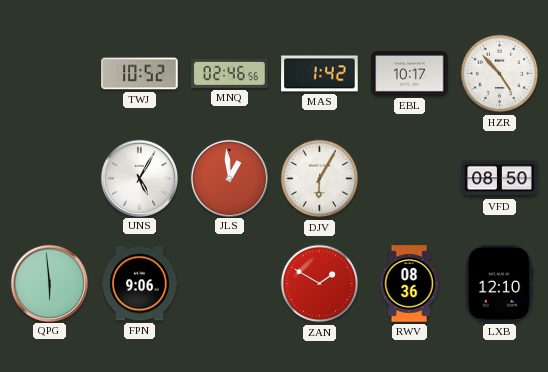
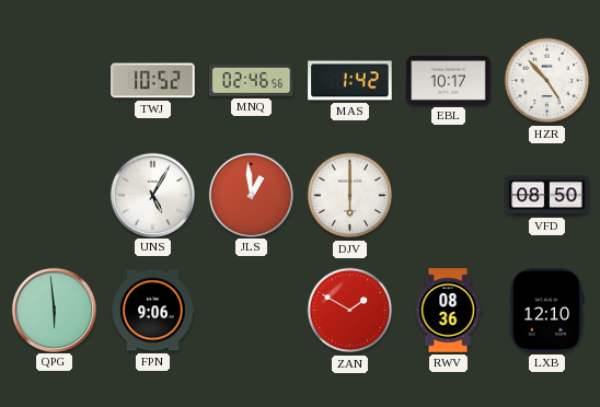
DJV: 6:05 -> 6:00
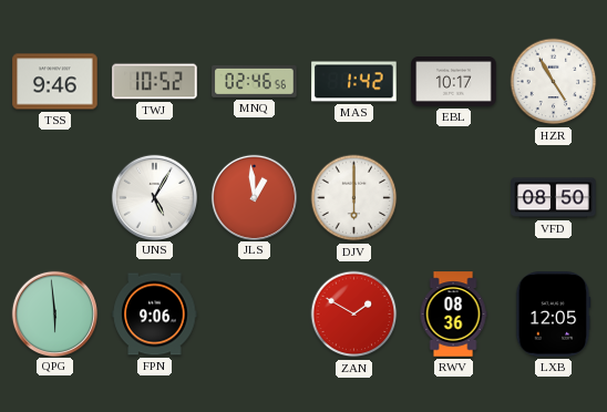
TSS: none -> 9:46
HZR: 4:53 -> 4:55
LXB: 12:10 -> 12:05
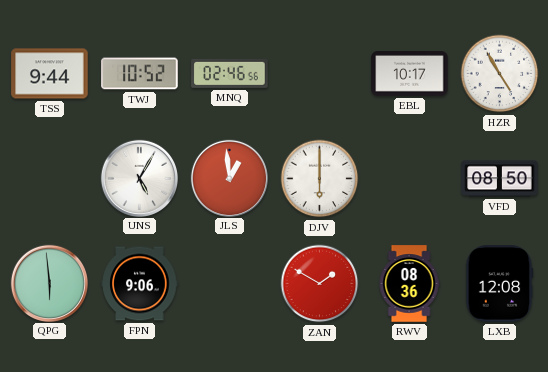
TSS: 9:46 -> 9:44
MAS: 1:42 -> none
LXB: 12:05 -> 12:08
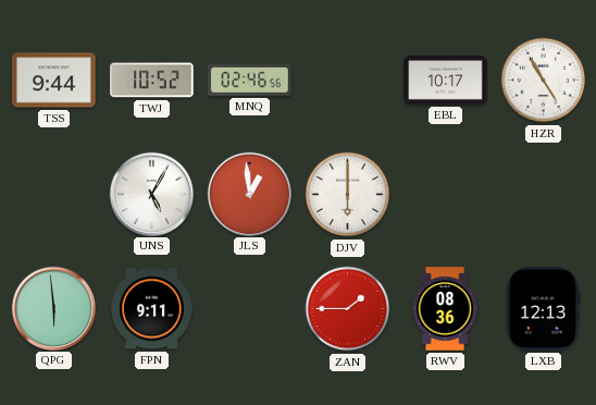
VFD: 08:50 -> none
FPN: 9:06 -> 9:11
ZAN: 1:50 -> 1:45
LXB: 12:08 -> 12:13
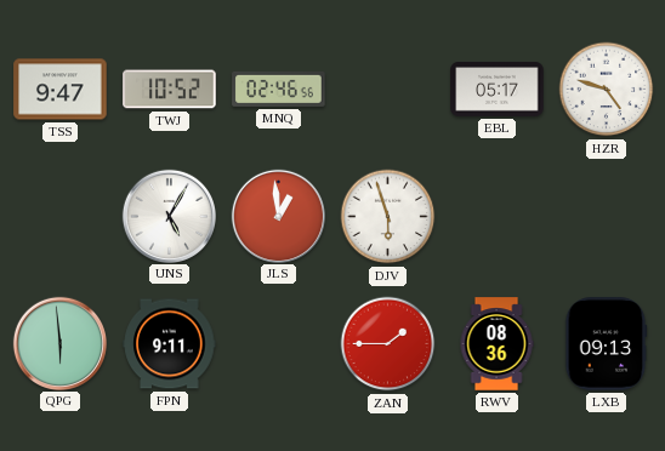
TSS: 9:44 -> 9:47
EBL: 10:17 -> 05:17
HZR: 4:55 -> 4:48
DJV: 6:00 -> 5:57
LXB: 12:13 -> 09:13
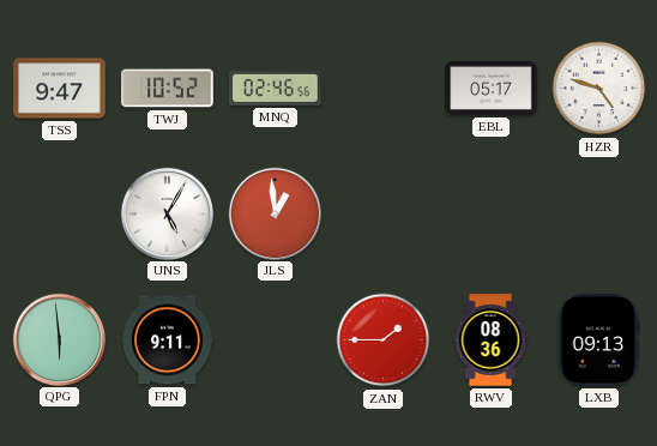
DJV: 5:57 -> none
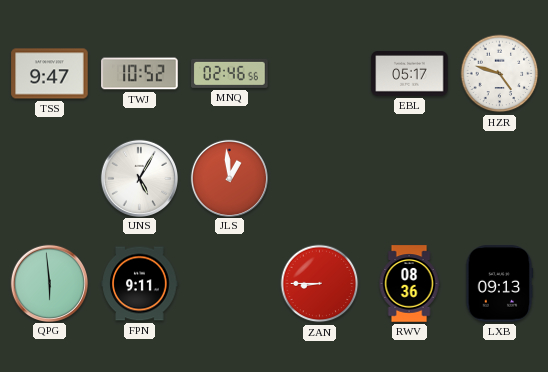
ZAN: 1:45 -> 8:45
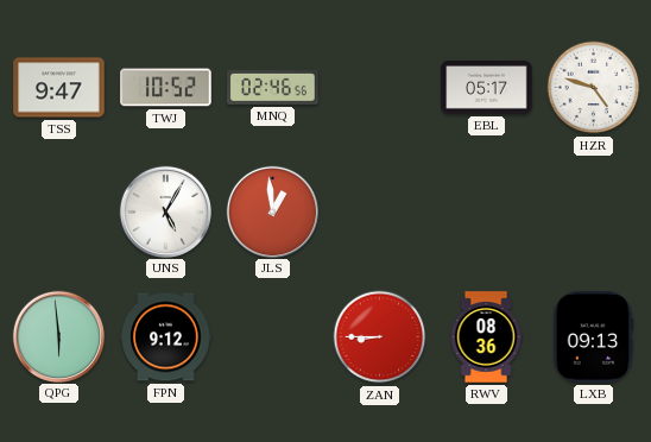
FPN: 9:11 -> 9:12
